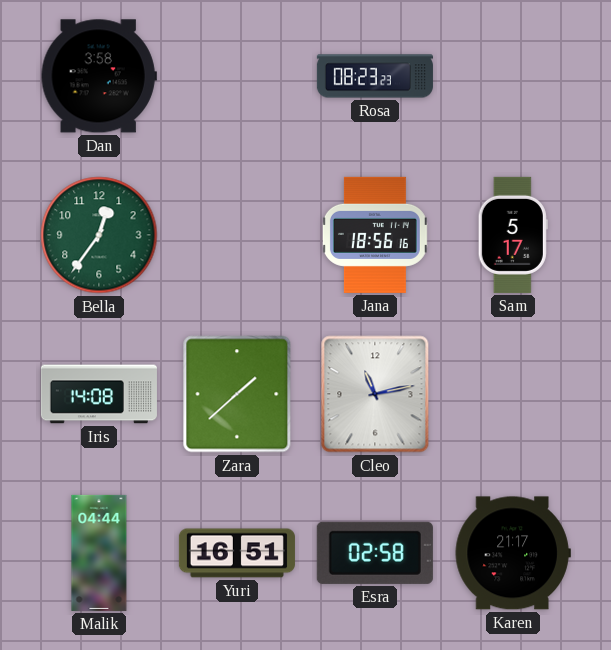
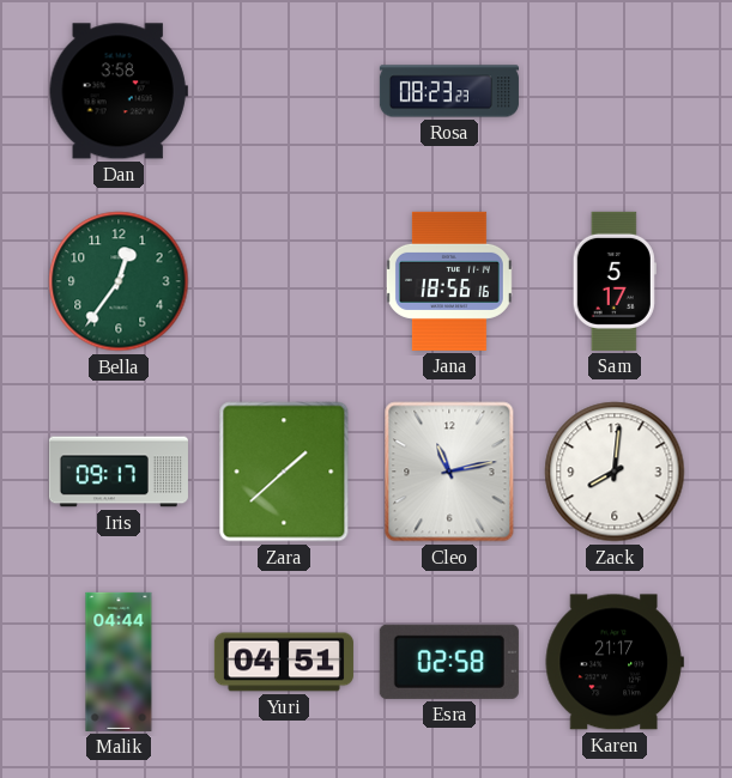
Iris: 14:08 -> 09:17
Zack: none -> 8:01
Yuri: 16:51 -> 04:51
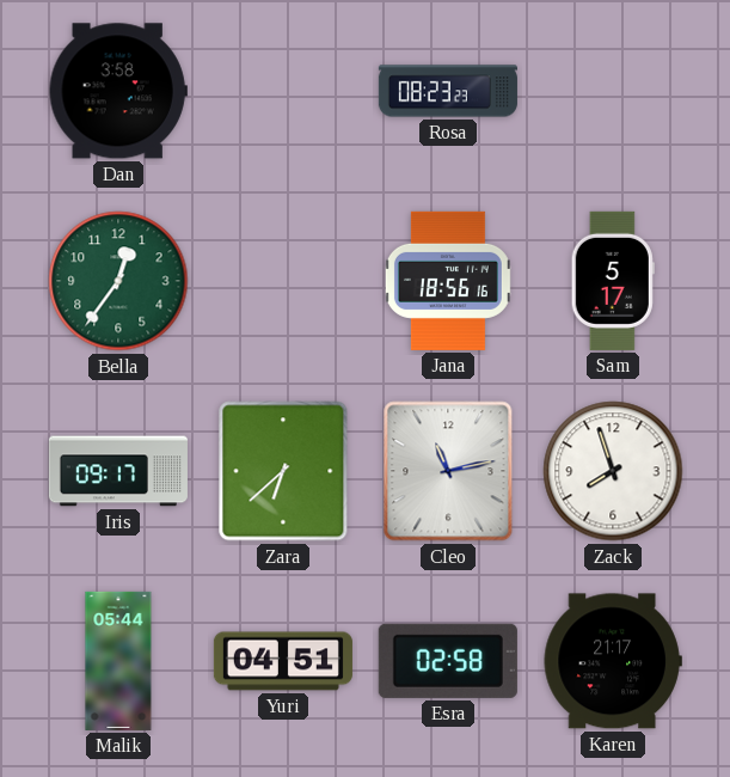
Zara: 1:38 -> 6:38
Zack: 8:01 -> 7:57
Malik: 04:44 -> 05:44
